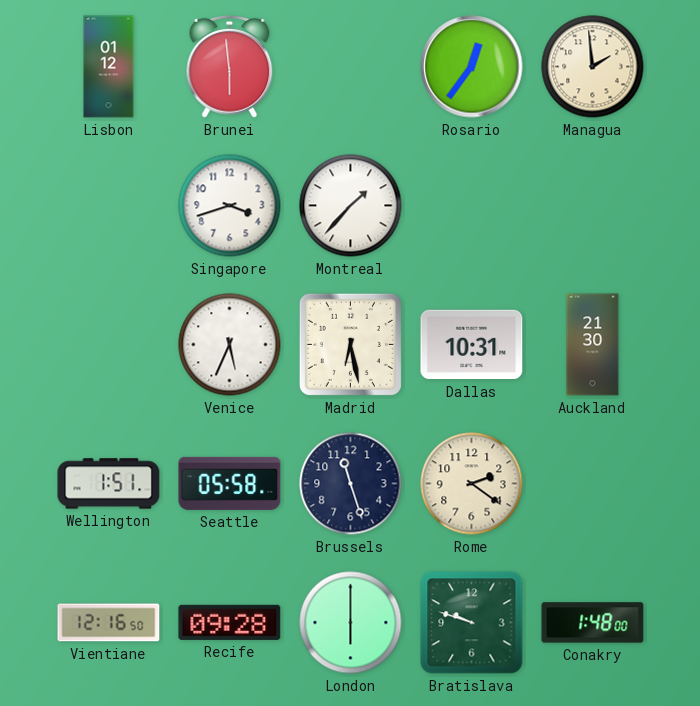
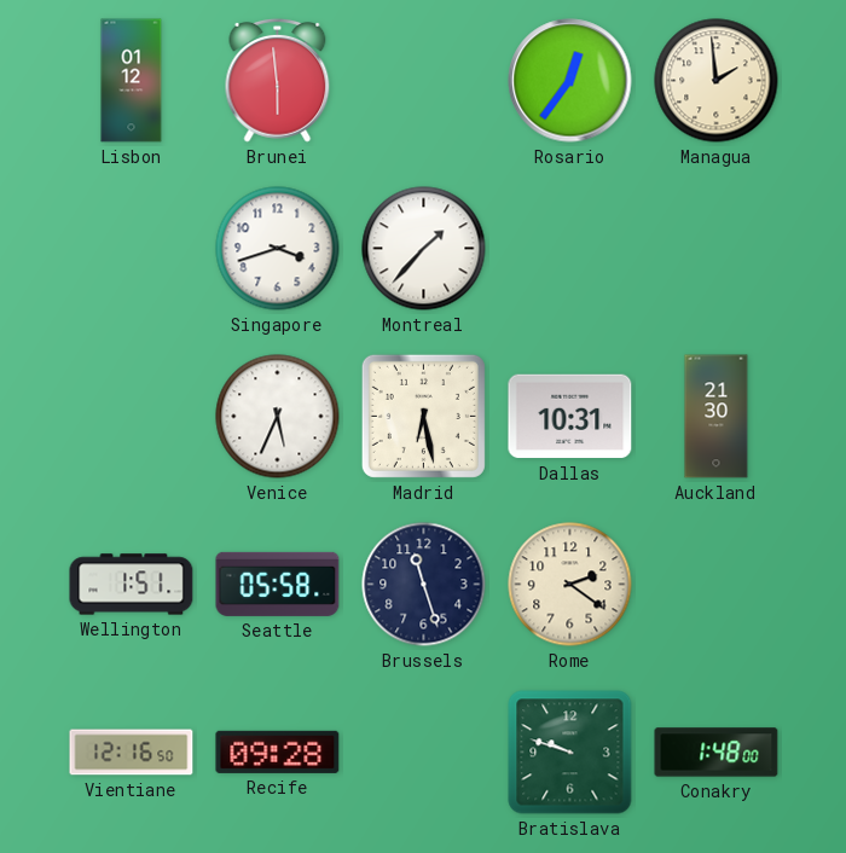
London: 6:00 -> none
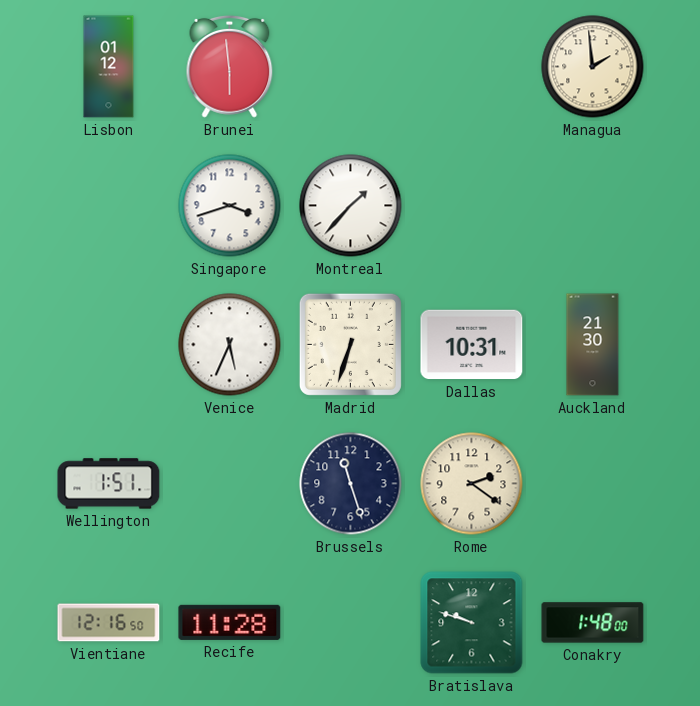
Rosario: 12:36 -> none
Madrid: 6:28 -> 6:33
Seattle: 05:58 -> none
Recife: 09:28 -> 11:28
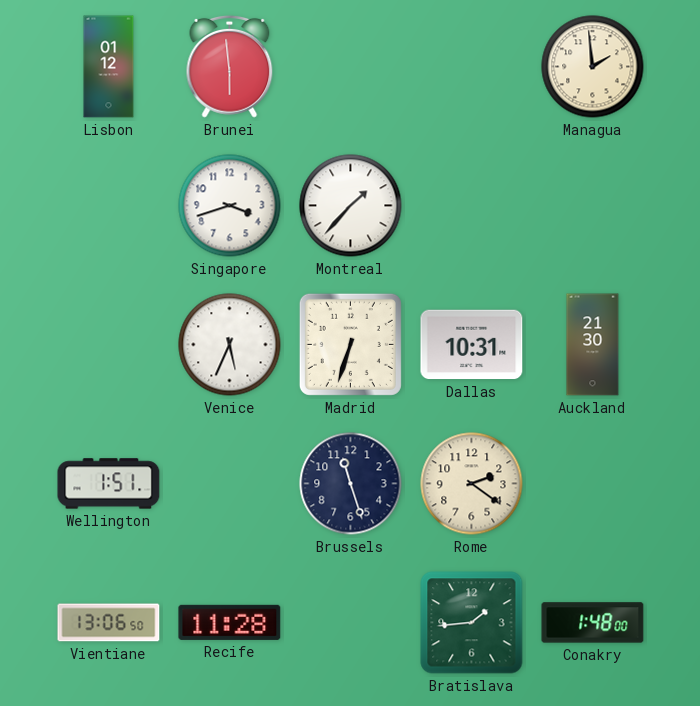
Vientiane: 12:16 -> 13:06
Bratislava: 9:48 -> 1:44
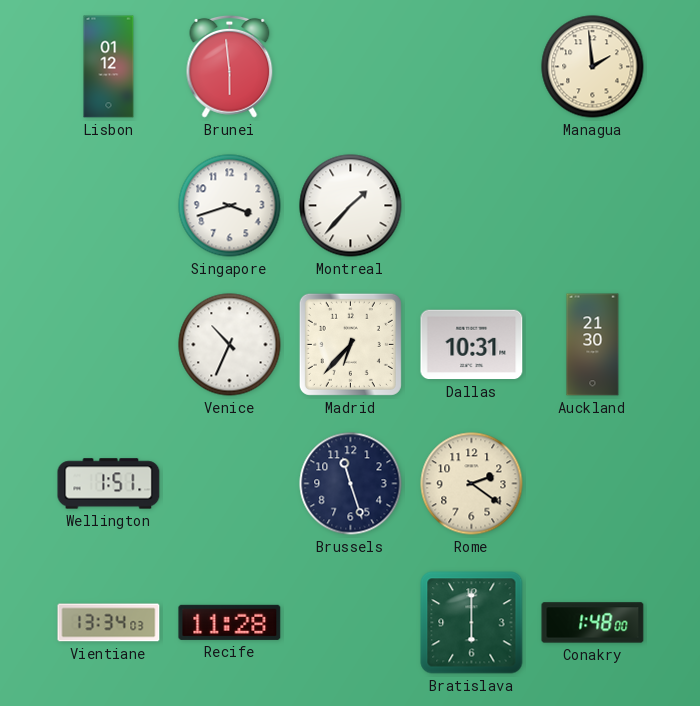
Venice: 5:34 -> 10:34
Madrid: 6:33 -> 6:37
Vientiane: 13:06 -> 13:34
Bratislava: 1:44 -> 6:00
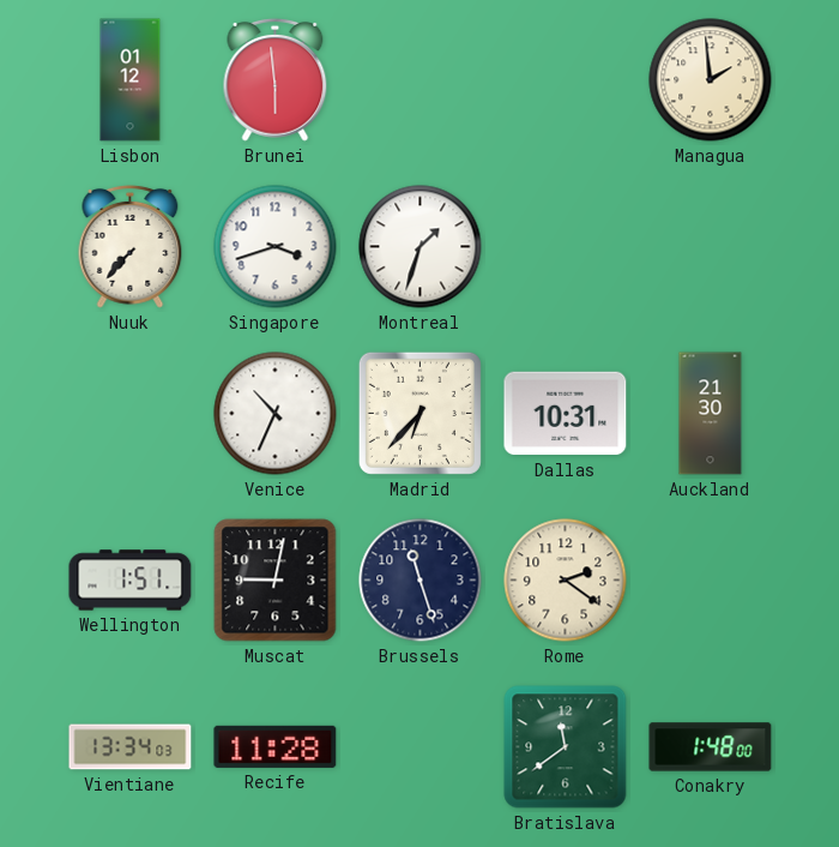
Nuuk: none -> 7:37
Montreal: 1:37 -> 1:33
Muscat: none -> 9:02
Bratislava: 6:00 -> 11:39
